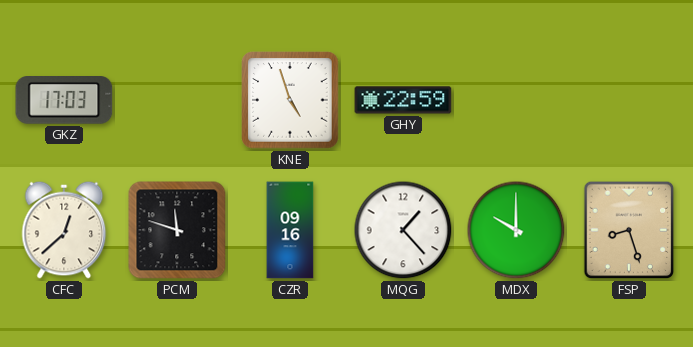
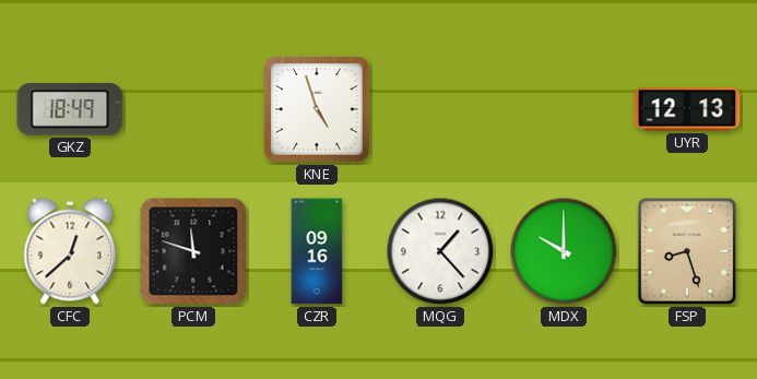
GKZ: 17:03 -> 18:49
GHY: 22:59 -> none
UYR: none -> 12:13
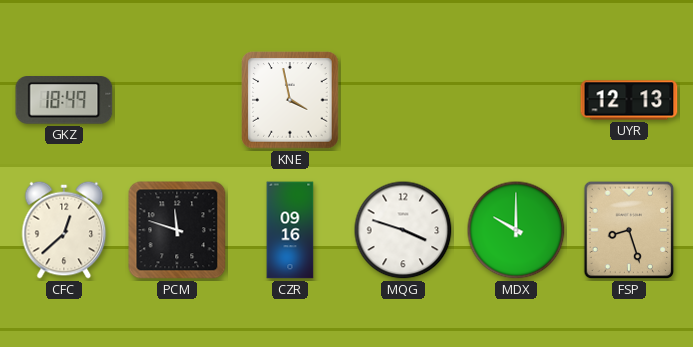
KNE: 4:57 -> 3:58
MQG: 1:23 -> 3:48
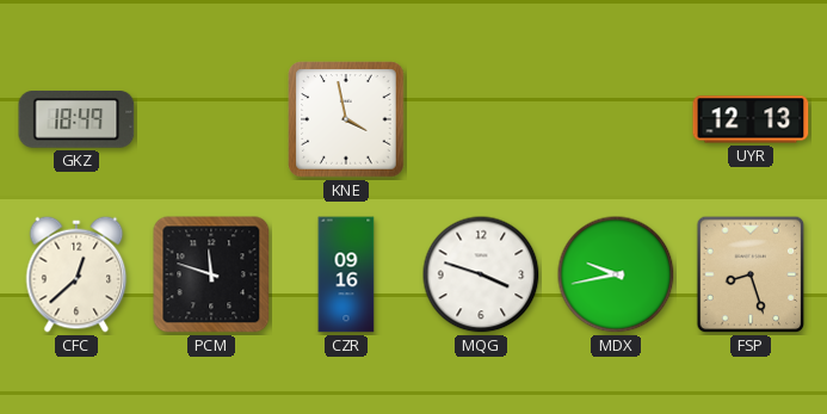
MDX: 10:00 -> 9:43
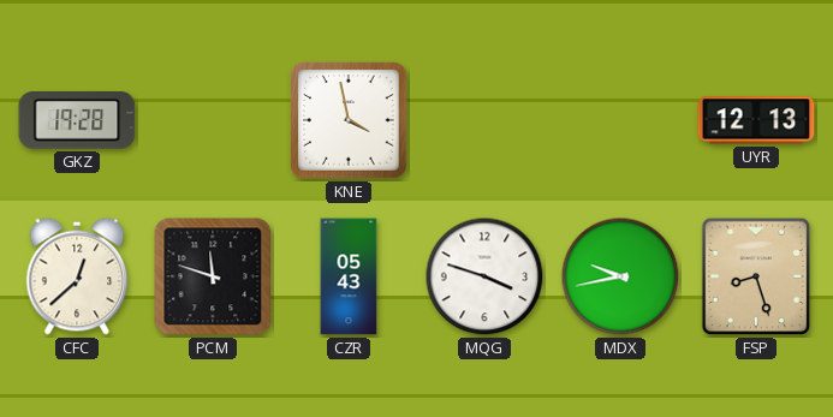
GKZ: 18:49 -> 19:28
CZR: 09:16 -> 05:43
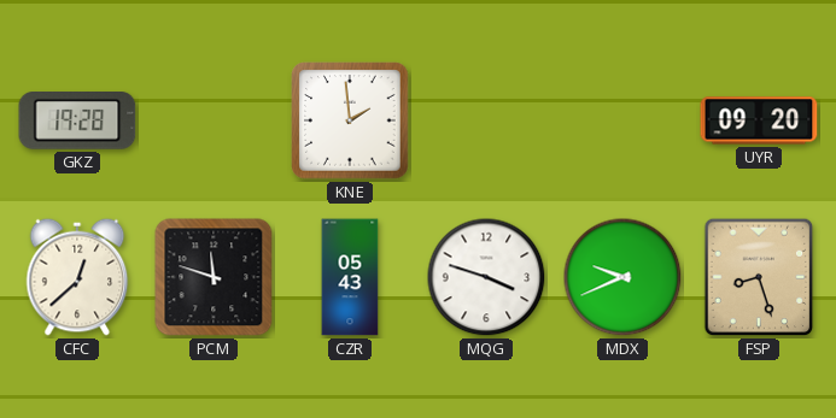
KNE: 3:58 -> 1:59
UYR: 12:13 -> 09:20
MDX: 9:43 -> 9:41
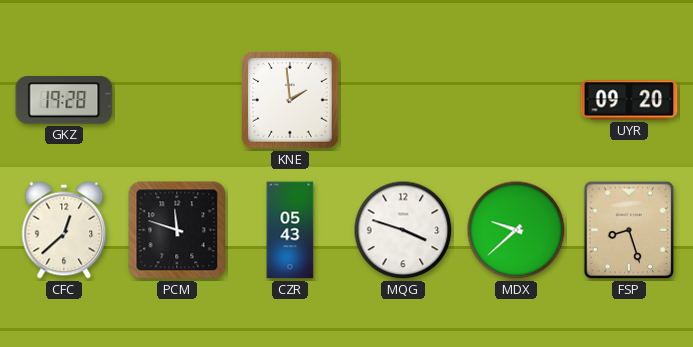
MDX: 9:41 -> 9:38
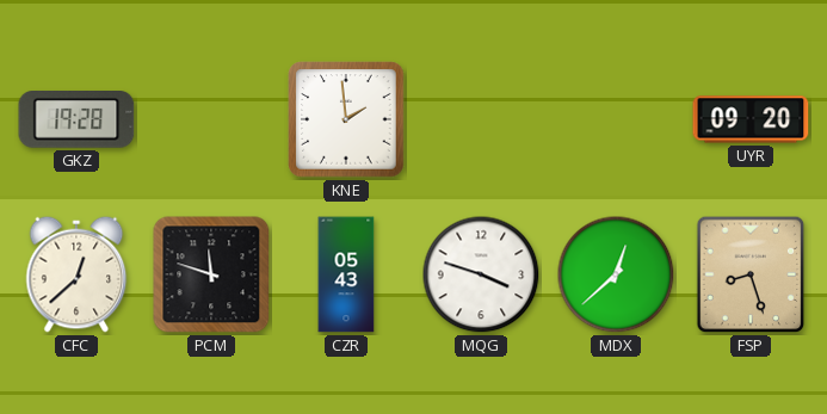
MDX: 9:38 -> 12:38
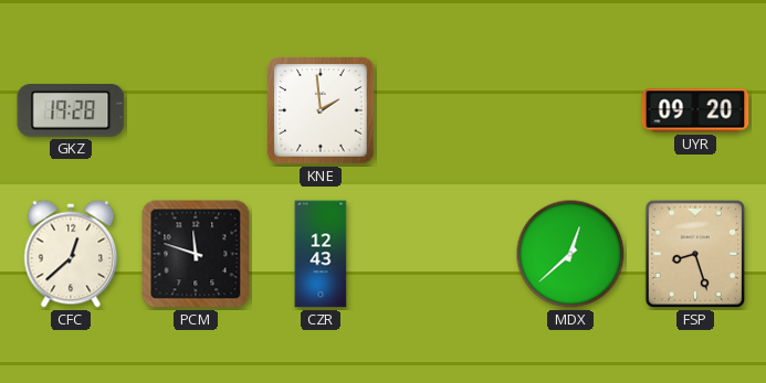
CZR: 05:43 -> 12:43
MQG: 3:48 -> none
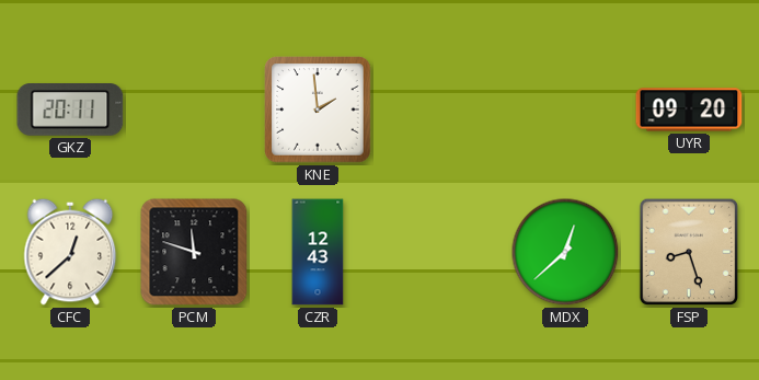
GKZ: 19:28 -> 20:11
